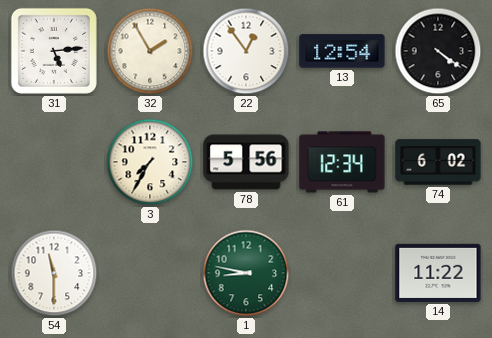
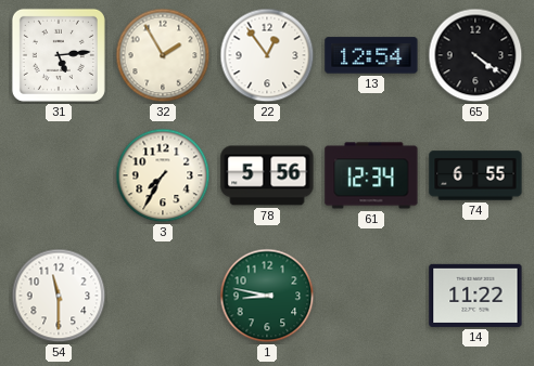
74: 6:02 -> 6:55
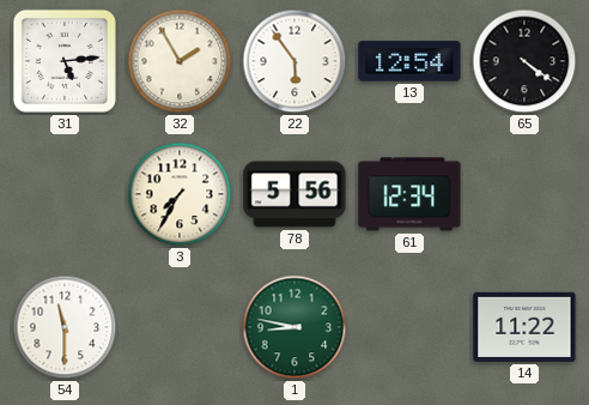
22: 12:54 -> 5:54
74: 6:55 -> none
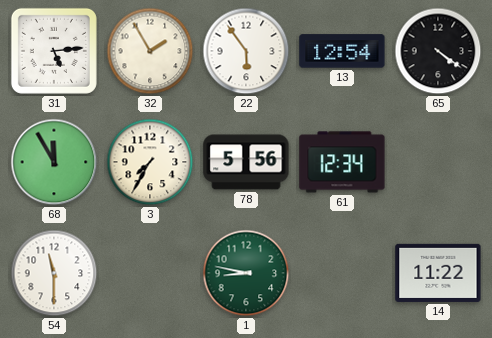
68: none -> 11:55
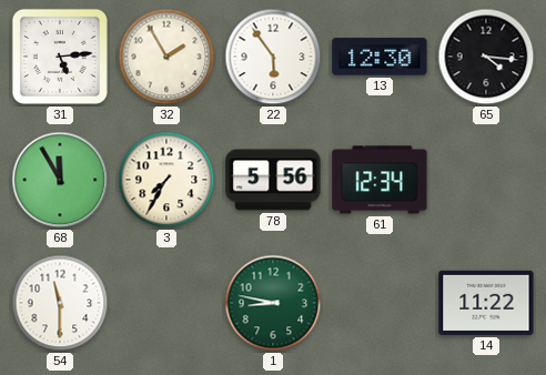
13: 12:54 -> 12:30
65: 4:21 -> 4:16
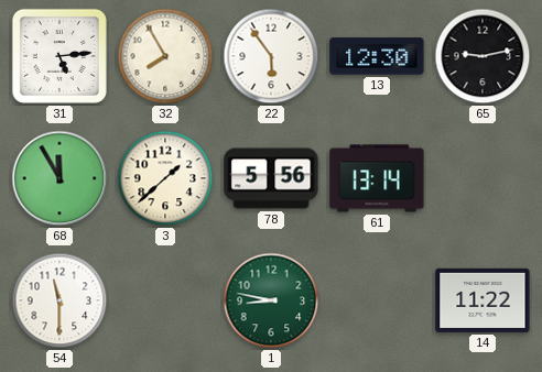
32: 1:55 -> 7:55
65: 4:16 -> 9:13
3: 7:35 -> 1:38
61: 12:34 -> 13:14
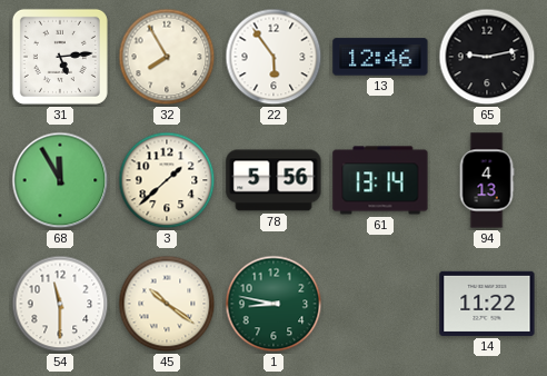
13: 12:30 -> 12:46
94: none -> 4:13
45: none -> 10:21
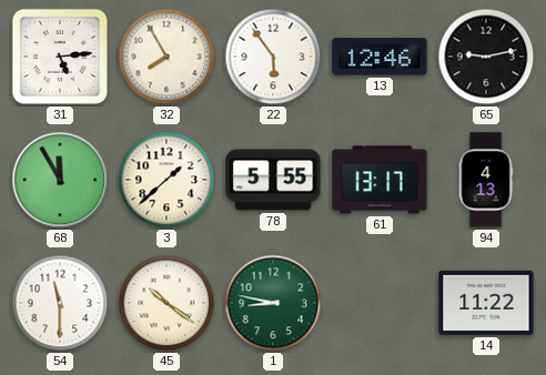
78: 5:56 -> 5:55
61: 13:14 -> 13:17
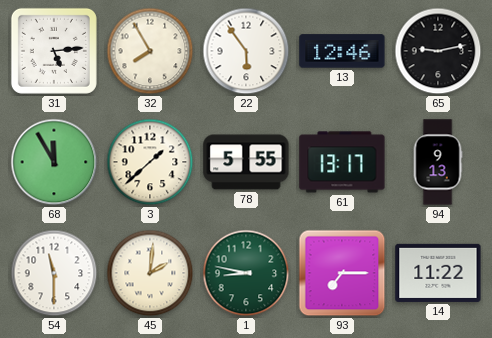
94: 4:13 -> 9:13
45: 10:21 -> 2:01
93: none -> 7:15
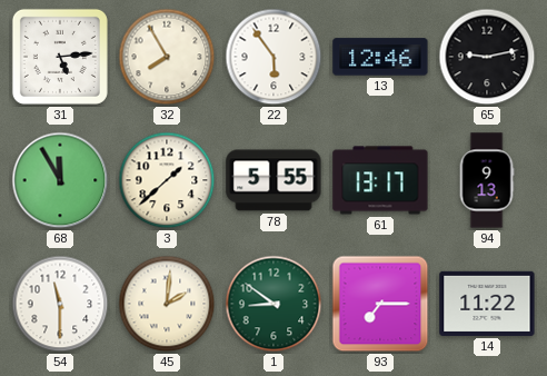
1: 8:47 -> 8:51
